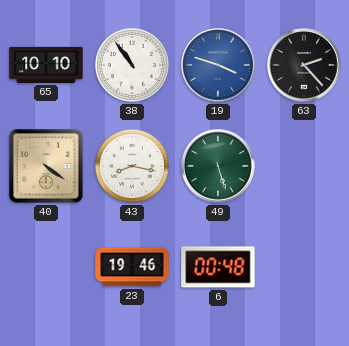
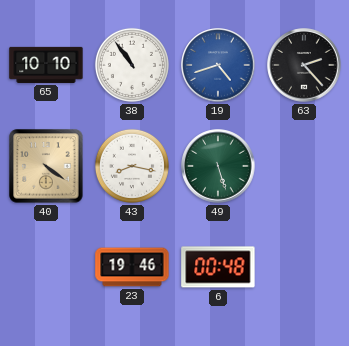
19: 3:48 -> 4:42
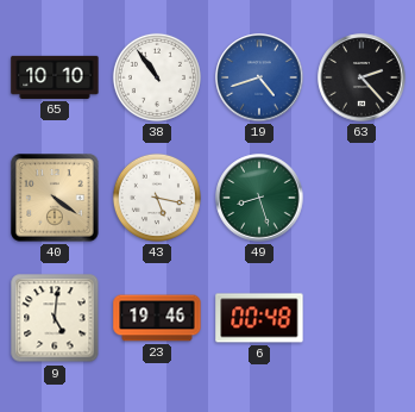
43: 8:17 -> 5:17
49: 5:27 -> 8:27
9: none -> 5:01
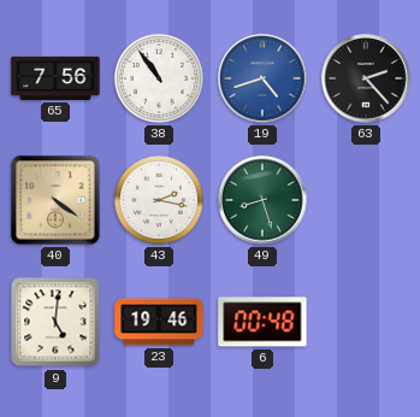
65: 10:10 -> 7:56
43: 5:17 -> 2:17
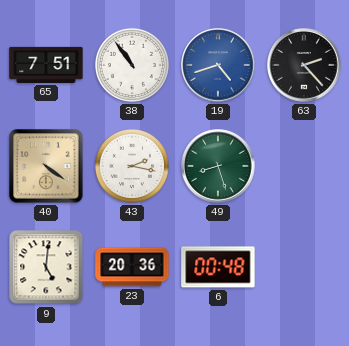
65: 7:56 -> 7:51
23: 19:46 -> 20:36
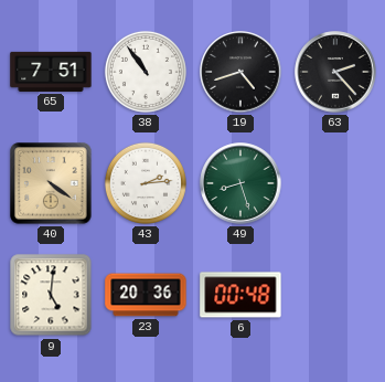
19 dial: blue -> black
43: 2:17 -> 2:14
